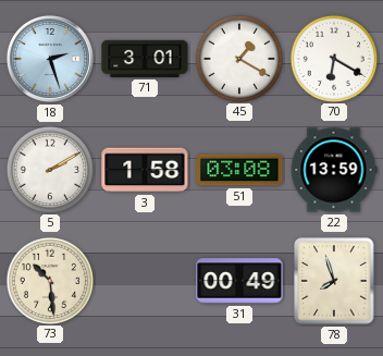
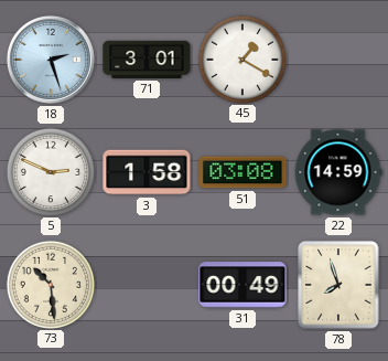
70: 6:20 -> none
5: 2:10 -> 2:49
22: 13:59 -> 14:59
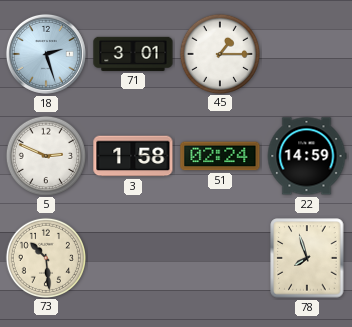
45: 1:20 -> 1:15
51: 03:08 -> 02:24
31: 00:49 -> none
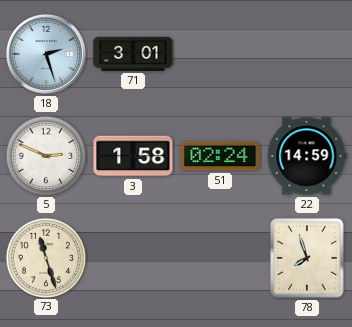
45: 1:15 -> none
73: 10:29 -> 11:27
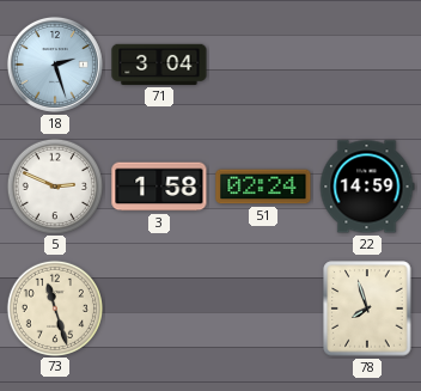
71: 3:01 -> 3:04
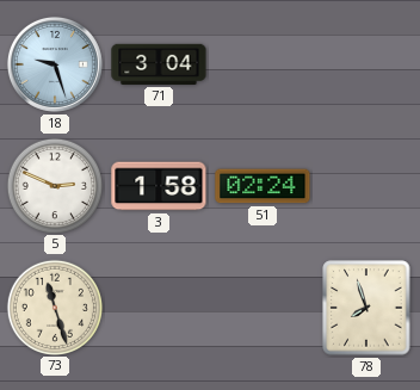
18: 2:27 -> 9:27
22: 14:59 -> none
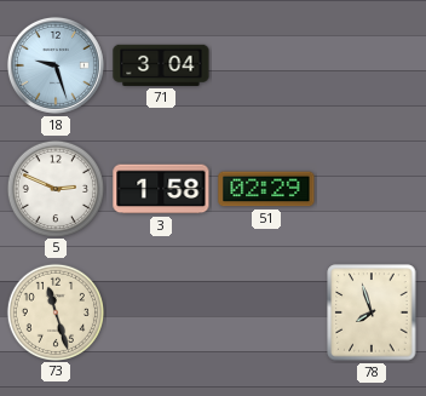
51: 02:24 -> 02:29
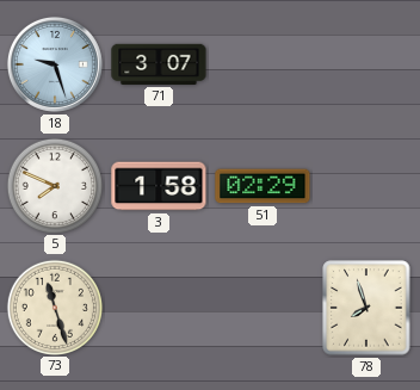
71: 3:04 -> 3:07
5: 2:49 -> 7:49
